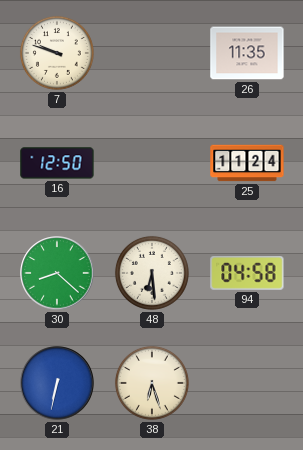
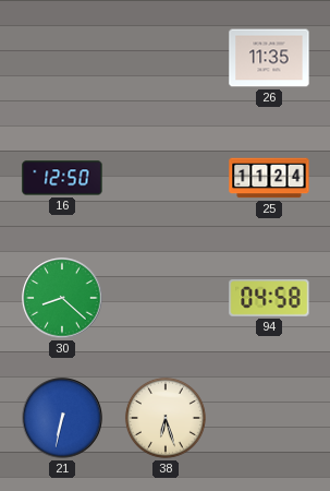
7: 9:48 -> none
48: 6:29 -> none
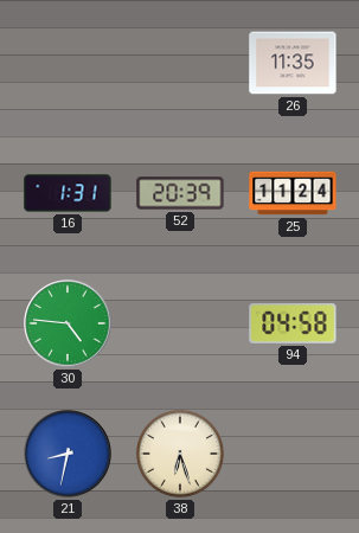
16: 12:50 -> 1:31
52: none -> 20:39
30: 8:22 -> 4:46
21: 6:32 -> 8:32
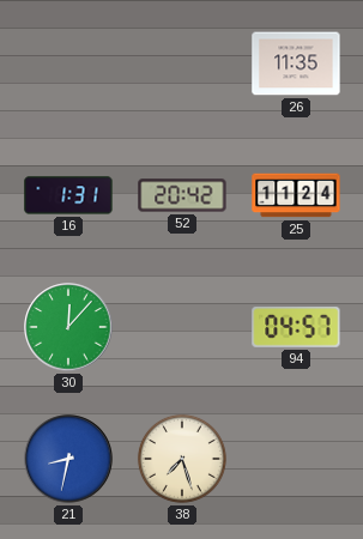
52: 20:39 -> 20:42
30: 4:46 -> 12:07
94: 04:58 -> 04:57
38: 6:27 -> 7:27
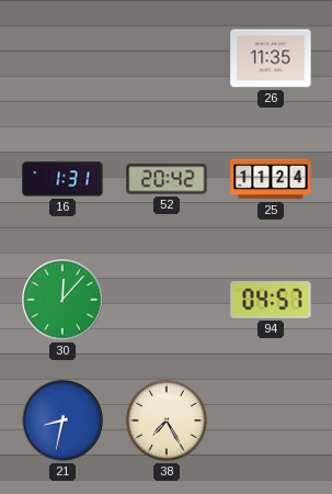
38: 7:27 -> 7:25
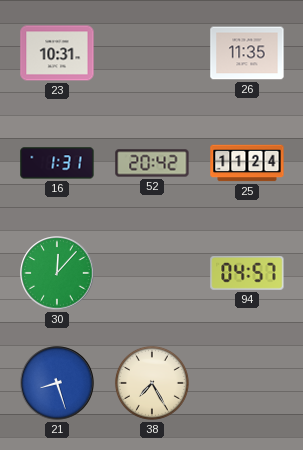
23: none -> 10:31
21: 8:32 -> 8:27
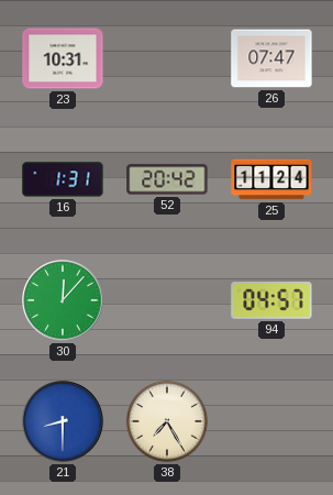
26: 11:35 -> 07:47
21: 8:27 -> 8:30
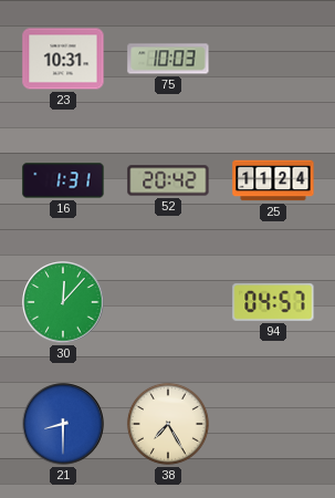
75: none -> 10:03
26: 07:47 -> none
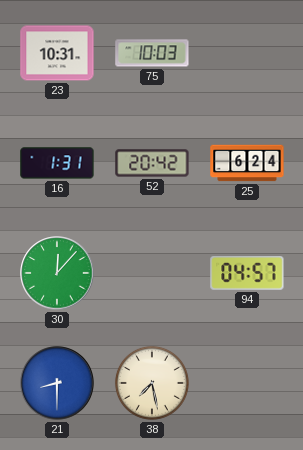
25: 11:24 -> 6:24
38: 7:25 -> 7:28
